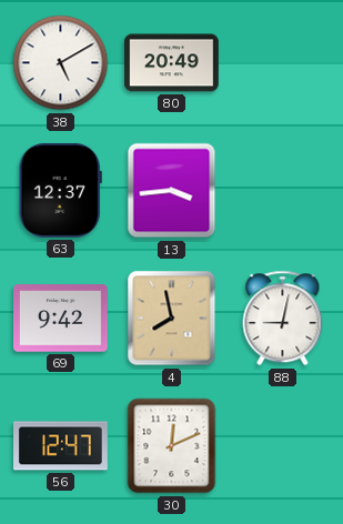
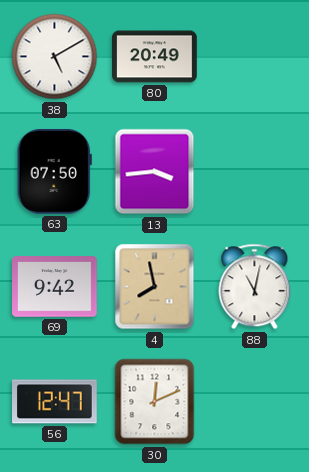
63: 12:37 -> 07:50
88: 9:02 -> 11:02
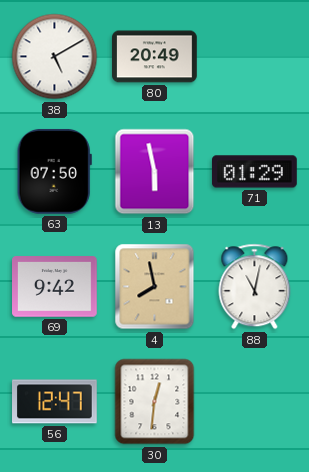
13: 3:44 -> 5:58
71: none -> 01:29
30: 12:11 -> 12:31
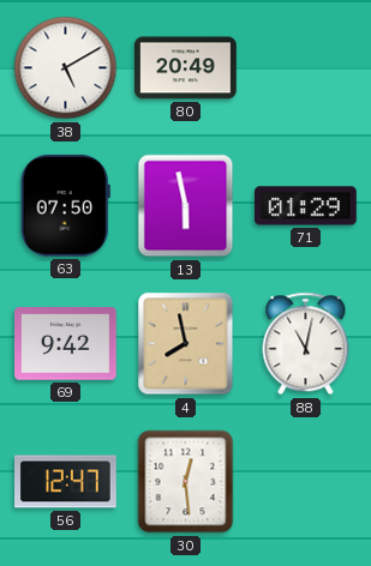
30: 12:31 -> 12:29
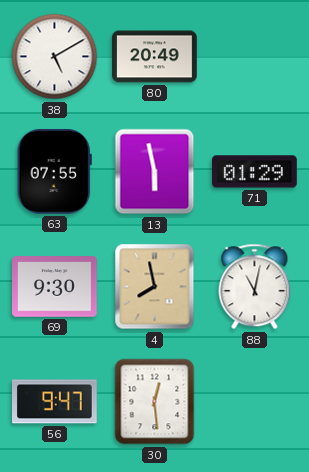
63: 07:50 -> 07:55
69: 9:42 -> 9:30
56: 12:47 -> 9:47
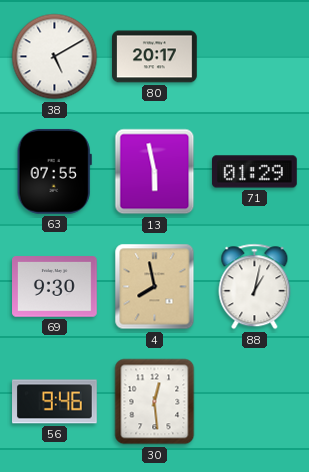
80: 20:49 -> 20:17
88: 11:02 -> 1:02
56: 9:47 -> 9:46
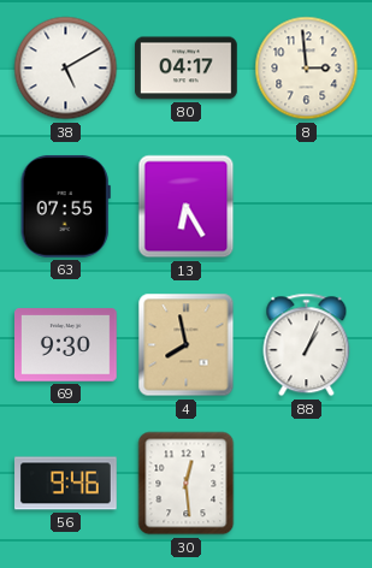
80: 20:17 -> 04:17
8: none -> 2:59
13: 5:58 -> 6:25
71: 01:29 -> none
88: 1:02 -> 1:04
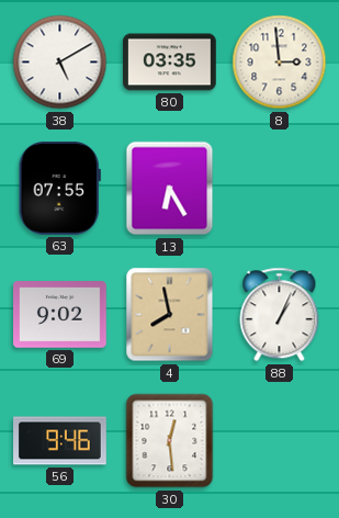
80: 04:17 -> 03:35
69: 9:30 -> 9:02
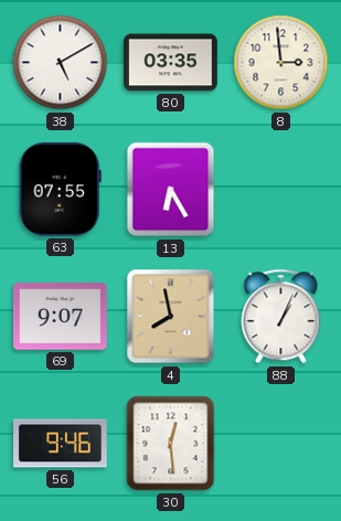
69: 9:02 -> 9:07
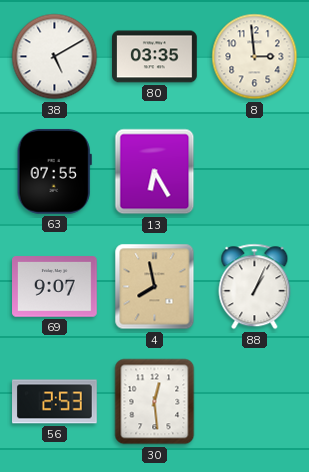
56: 9:46 -> 2:53
